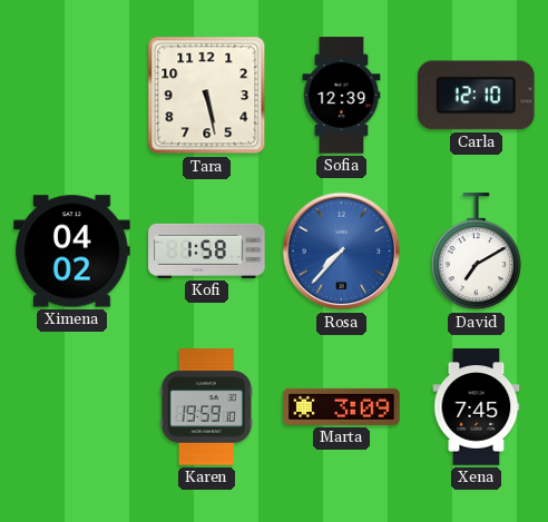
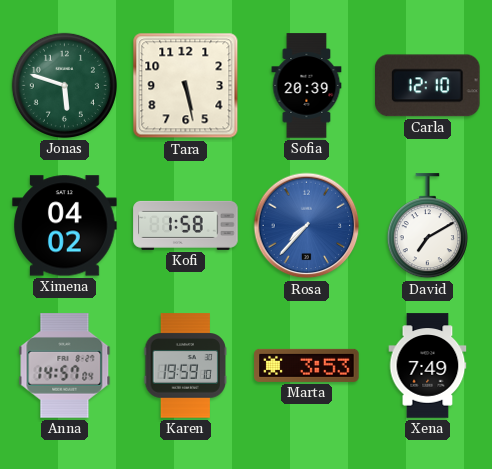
Jonas: none -> 5:48
Sofia: 12:39 -> 20:39
Anna: none -> 14:57
Marta: 3:09 -> 3:53
Xena: 7:45 -> 7:49
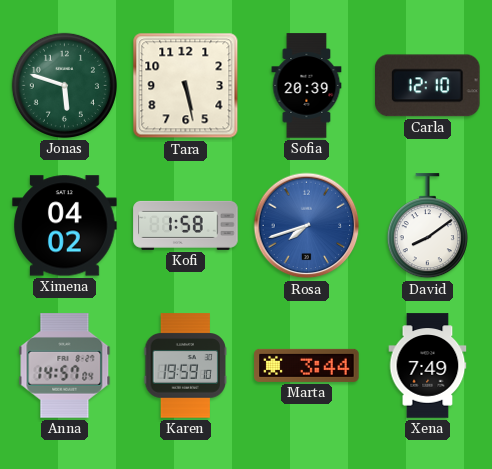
Rosa: 7:37 -> 7:42
David: 7:10 -> 8:09
Marta: 3:53 -> 3:44
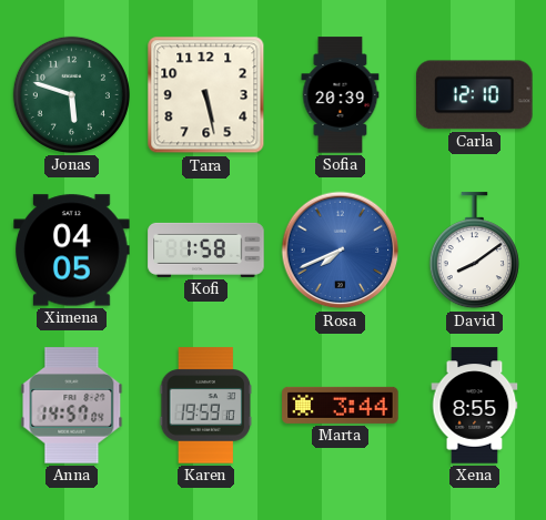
Ximena: 04:02 -> 04:05
Rosa: 7:42 -> 7:41
Xena: 7:49 -> 8:55
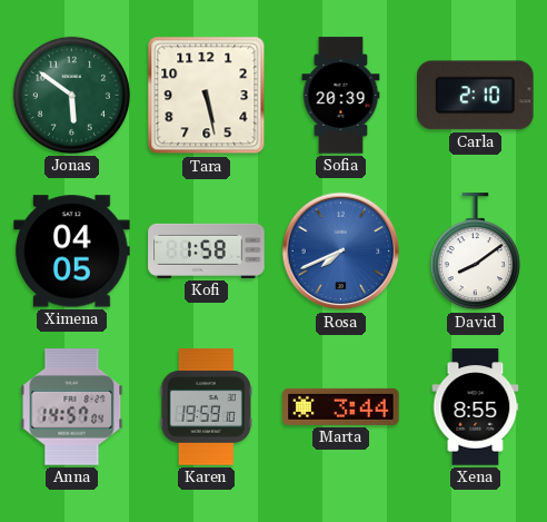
Jonas: 5:48 -> 5:51
Carla: 12:10 -> 2:10
